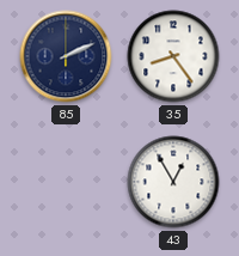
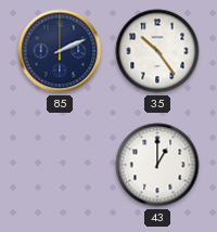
35: 8:24 -> 10:24
43: 12:55 -> 1:00
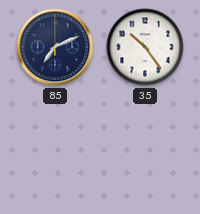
85: 2:11 -> 7:11
43: 1:00 -> none
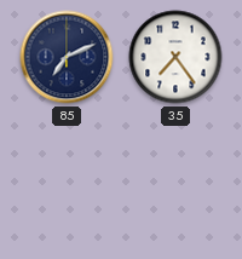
35: 10:24 -> 7:24
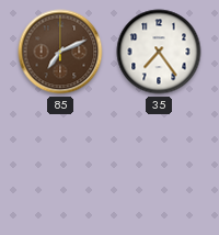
85 dial: navy -> brown
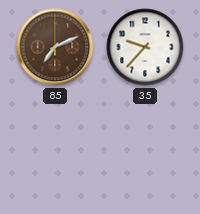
35: 7:24 -> 9:37
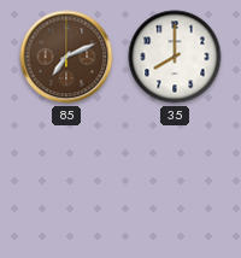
35: 9:37 -> 8:00
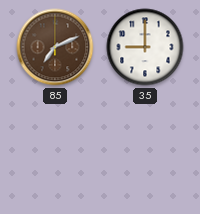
35: 8:00 -> 9:00
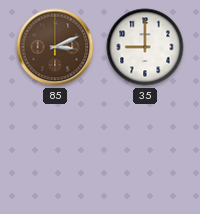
85: 7:11 -> 3:11
